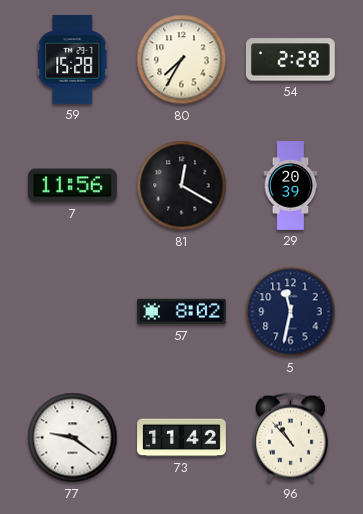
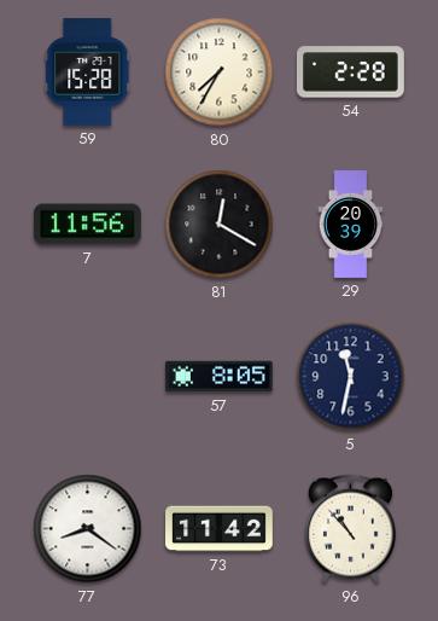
57: 8:02 -> 8:05
77: 9:21 -> 8:21
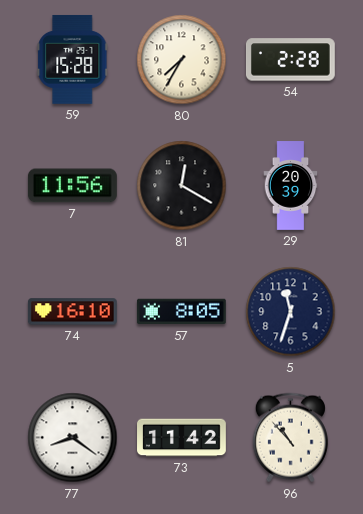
74: none -> 16:10
5: 11:32 -> 11:33
